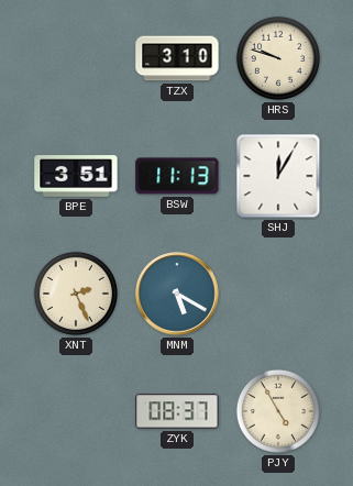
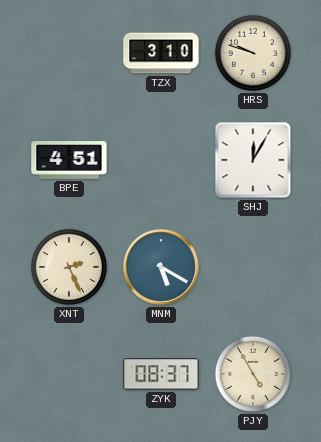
BPE: 3:51 -> 4:51
BSW: 11:13 -> none
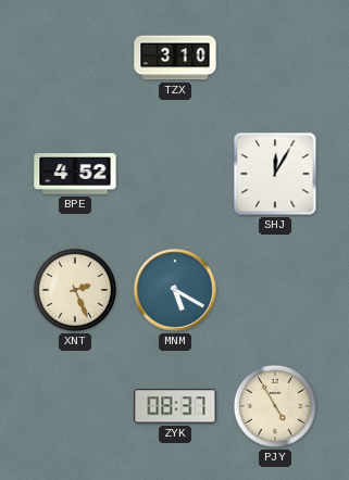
HRS: 9:48 -> none
BPE: 4:51 -> 4:52
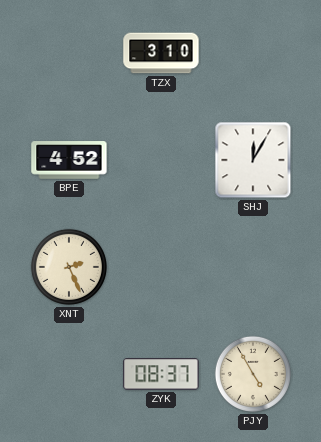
MNM: 5:20 -> none
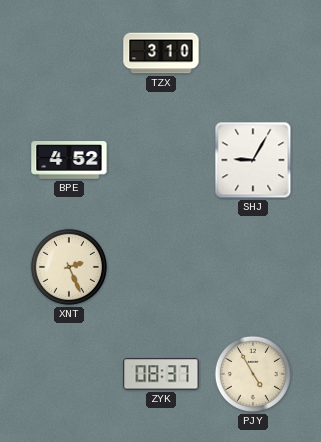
SHJ: 12:05 -> 9:05
